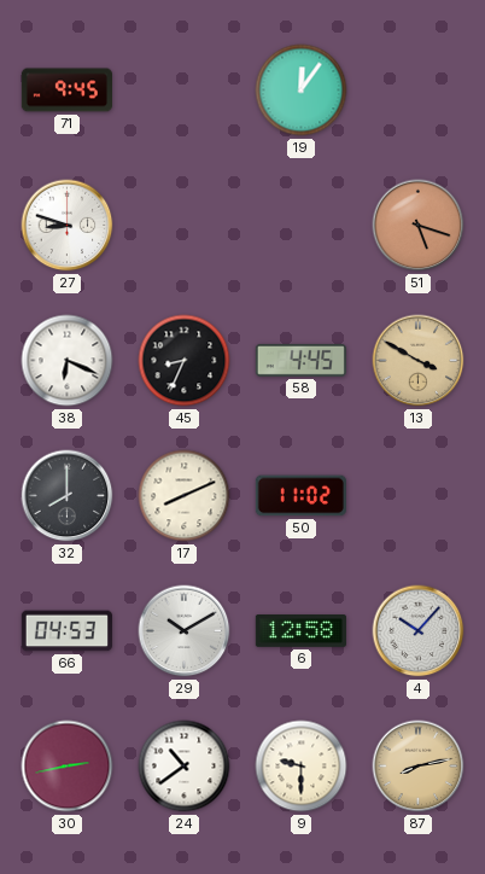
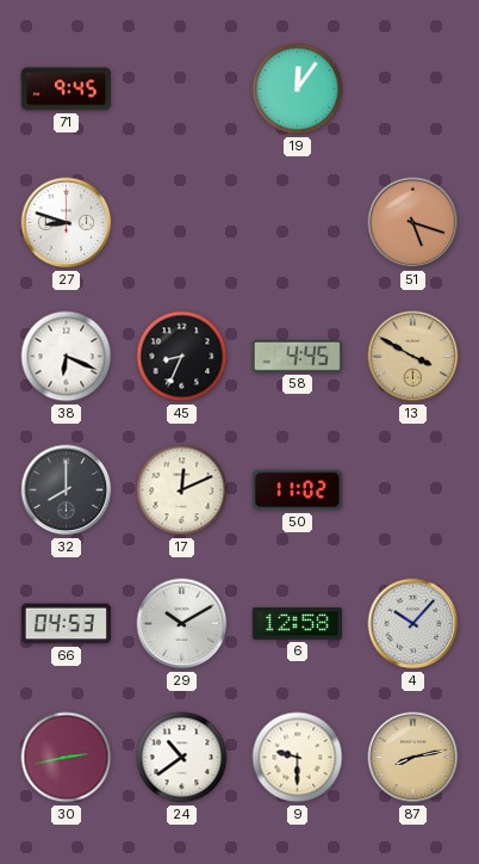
17: 8:11 -> 12:11
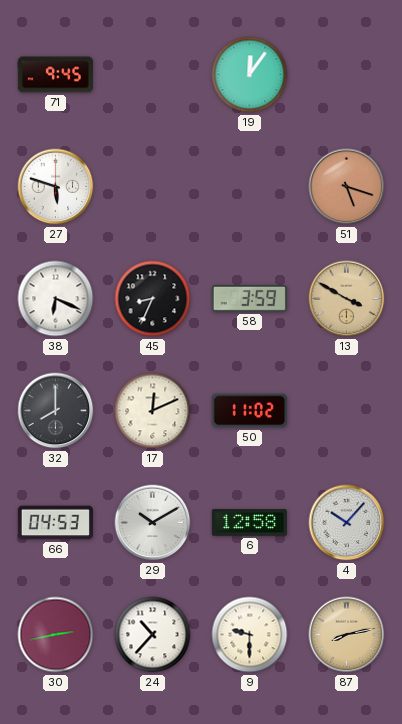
27: 8:48 -> 5:48
58: 4:45 -> 3:59
24: 10:39 -> 10:37
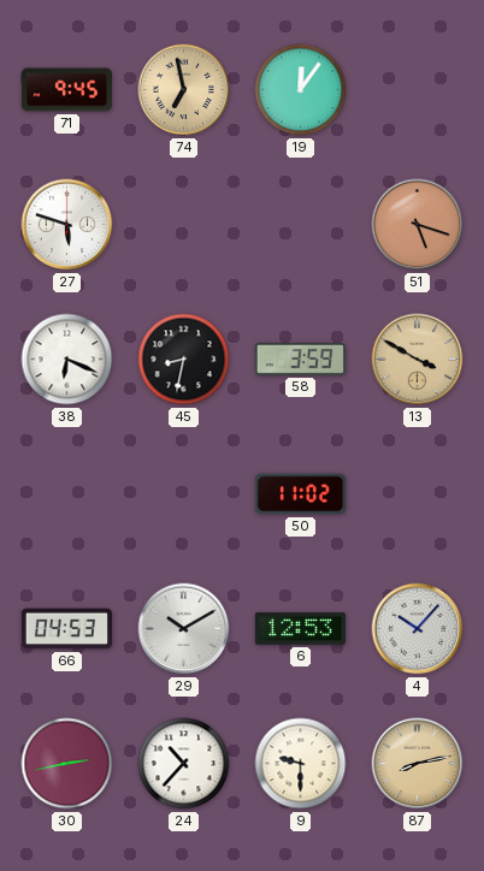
74: none -> 6:58
45: 8:34 -> 8:32
32: 8:00 -> none
17: 12:11 -> none
6: 12:58 -> 12:53
